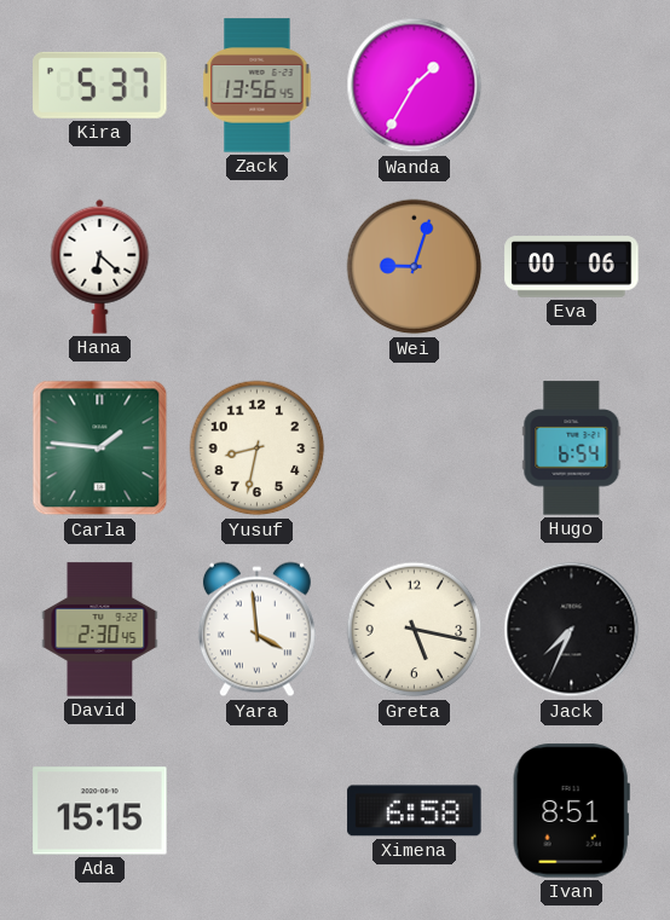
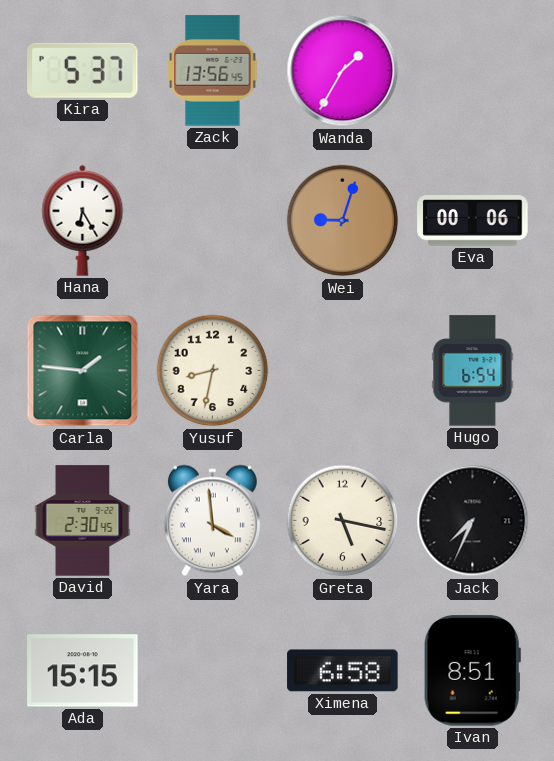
Hana: 6:22 -> 6:25
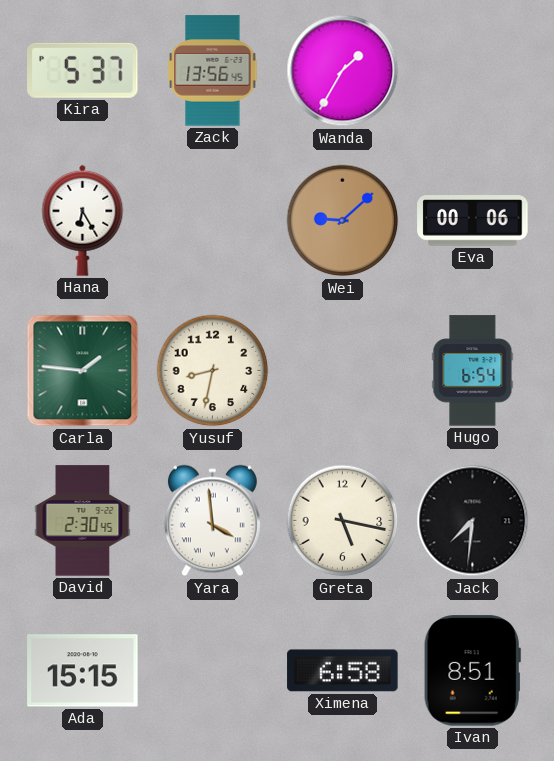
Wei: 9:03 -> 9:08
Jack: 7:34 -> 7:31
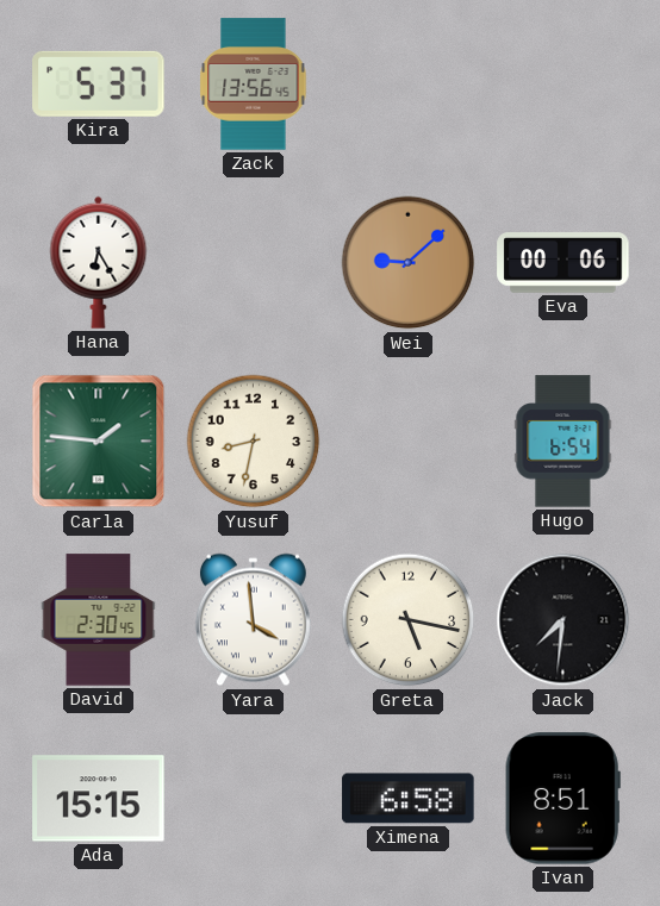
Wanda: 1:35 -> none
